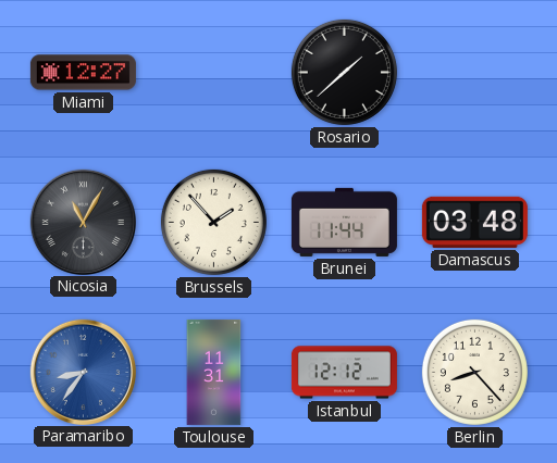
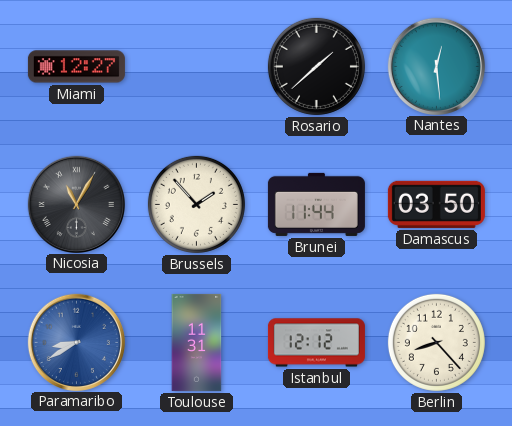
Nantes: none -> 12:29
Damascus: 03:48 -> 03:50
Paramaribo: 8:36 -> 8:40
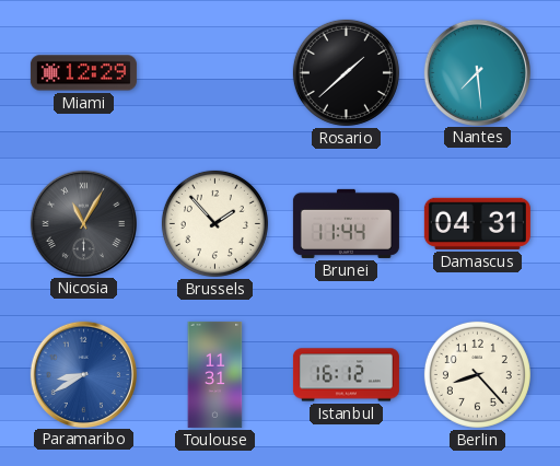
Miami: 12:27 -> 12:29
Nantes: 12:29 -> 7:29
Damascus: 03:50 -> 04:31
Istanbul: 12:12 -> 16:12
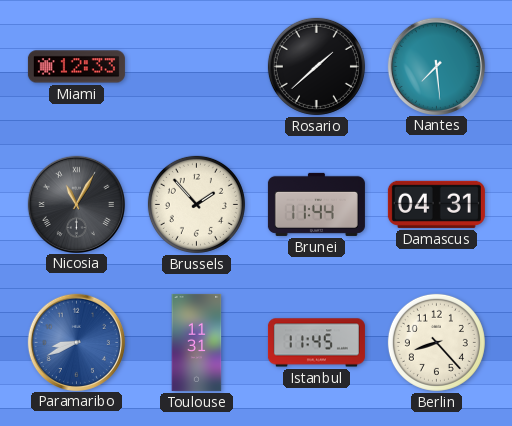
Miami: 12:29 -> 12:33
Paramaribo: 8:40 -> 8:41
Istanbul: 16:12 -> 11:45
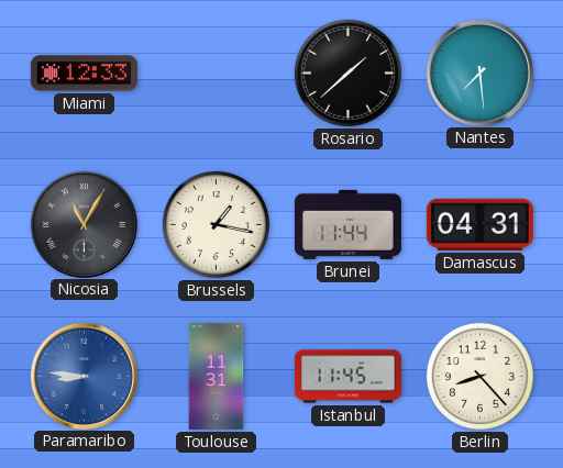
Brussels: 1:53 -> 1:17
Paramaribo: 8:41 -> 8:46
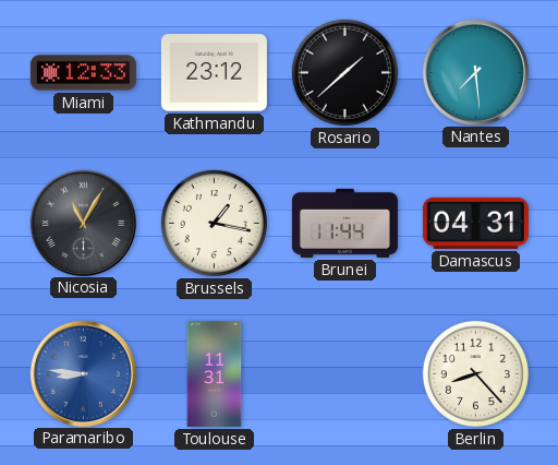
Kathmandu: none -> 23:12
Istanbul: 11:45 -> none
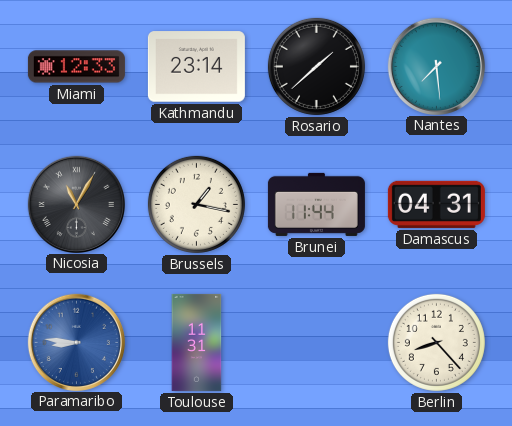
Kathmandu: 23:12 -> 23:14
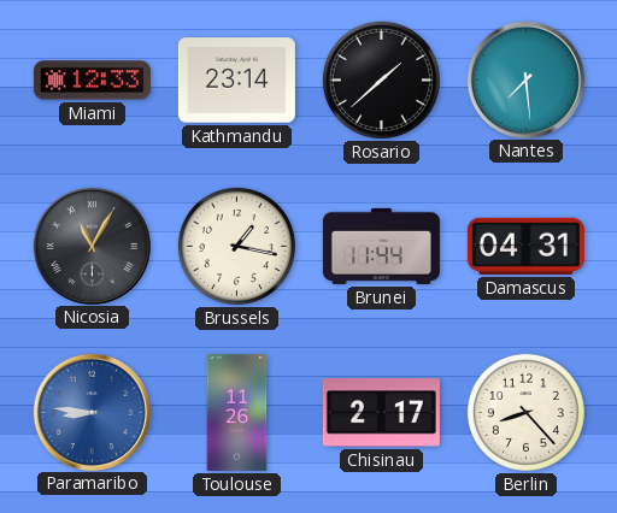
Toulouse: 11:31 -> 11:26
Chisinau: none -> 2:17
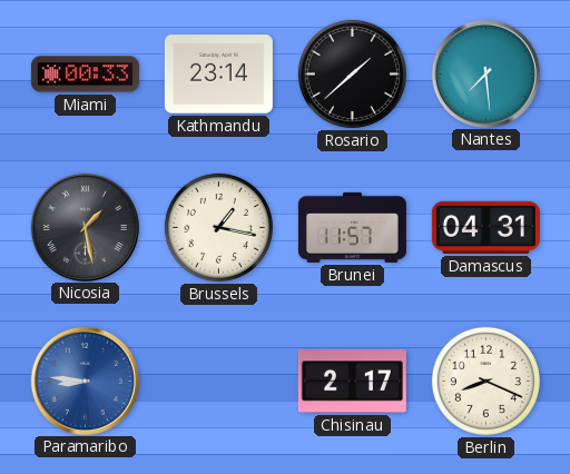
Miami: 12:33 -> 00:33
Nicosia: 11:05 -> 1:28
Brunei: 11:44 -> 11:57
Toulouse: 11:26 -> none
Berlin: 8:23 -> 8:19
